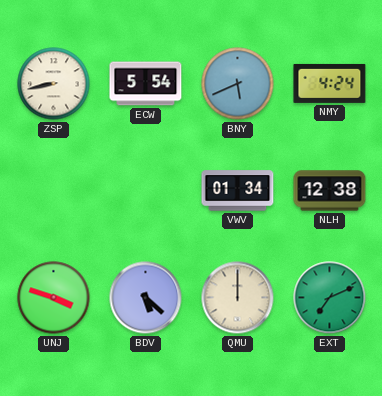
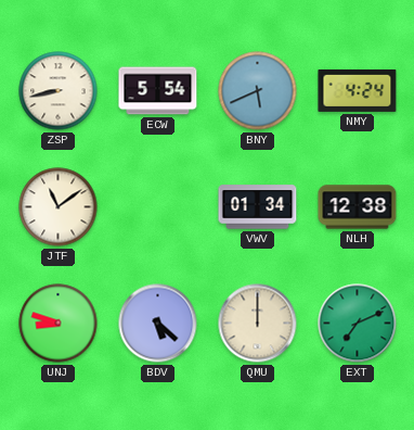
JTF: none -> 11:09
UNJ: 3:48 -> 8:48
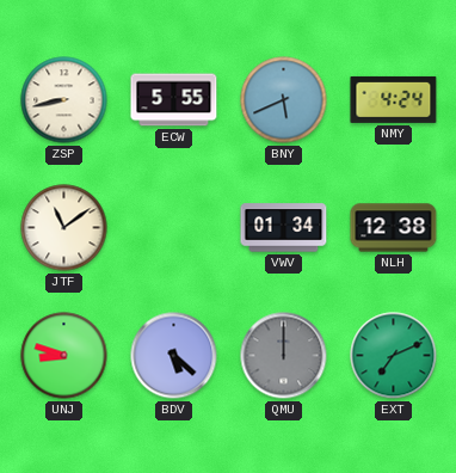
ECW: 5:54 -> 5:55
QMU dial: cream -> grey
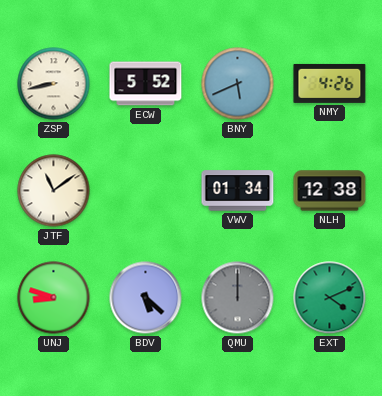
ECW: 5:55 -> 5:52
NMY: 4:24 -> 4:26
EXT: 7:11 -> 4:11
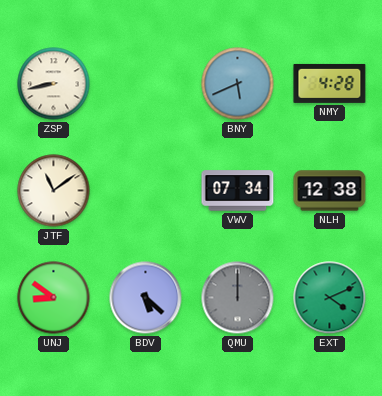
ECW: 5:52 -> none
NMY: 4:26 -> 4:28
VWV: 01:34 -> 07:34
UNJ: 8:48 -> 8:51
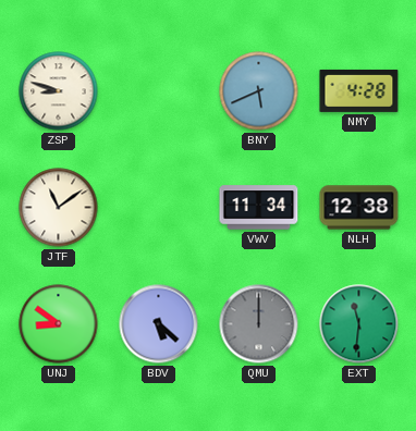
ZSP: 8:43 -> 8:48
VWV: 07:34 -> 11:34
EXT: 4:11 -> 11:31
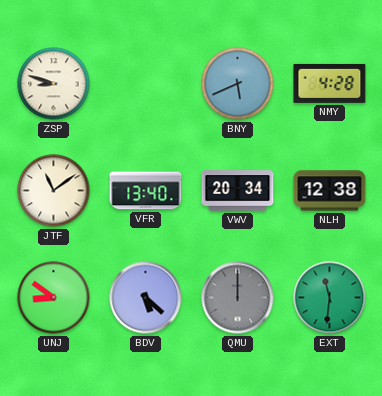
VFR: none -> 13:40
VWV: 11:34 -> 20:34
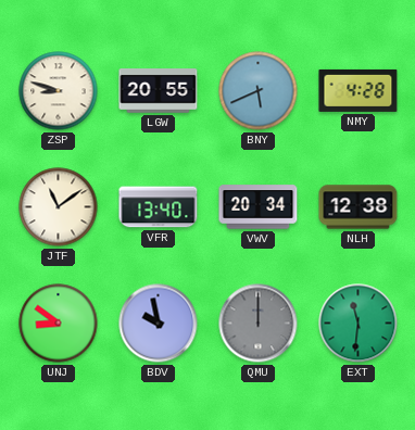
LGW: none -> 20:55
BDV: 5:22 -> 9:58
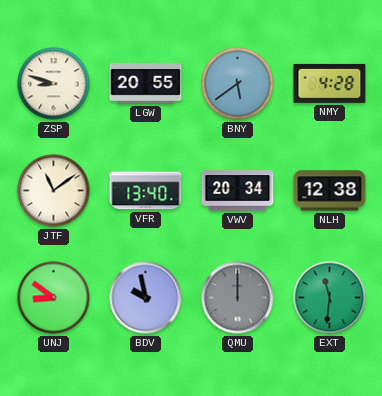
BNY: 5:41 -> 5:39
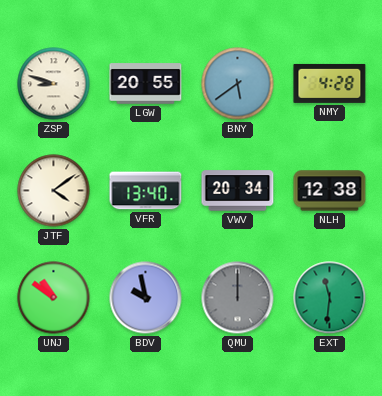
JTF: 11:09 -> 4:09
UNJ: 8:51 -> 10:51
